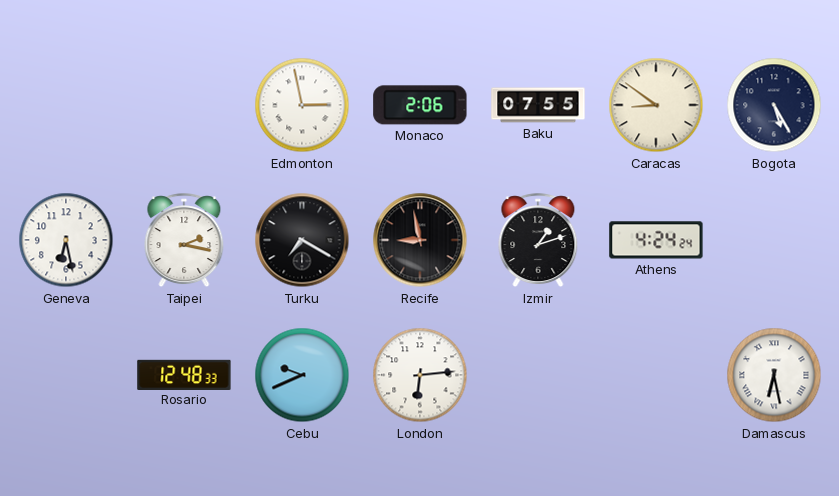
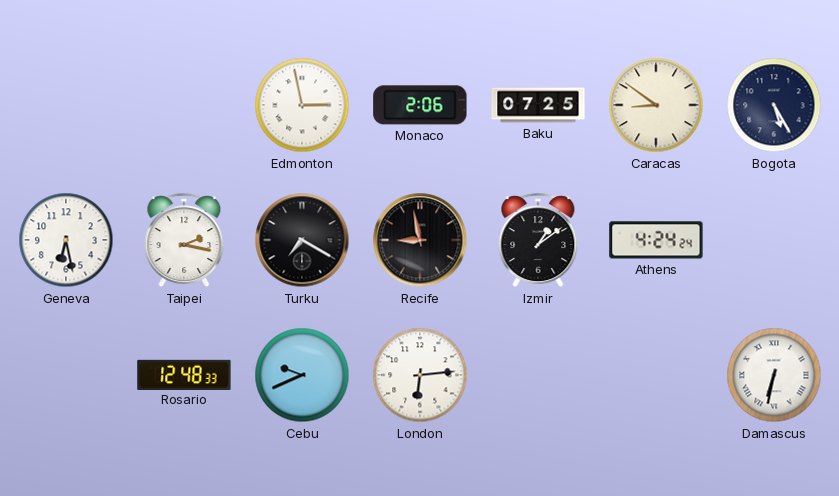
Baku: 07:55 -> 07:25
Izmir: 1:12 -> 1:09
Damascus: 6:28 -> 6:32
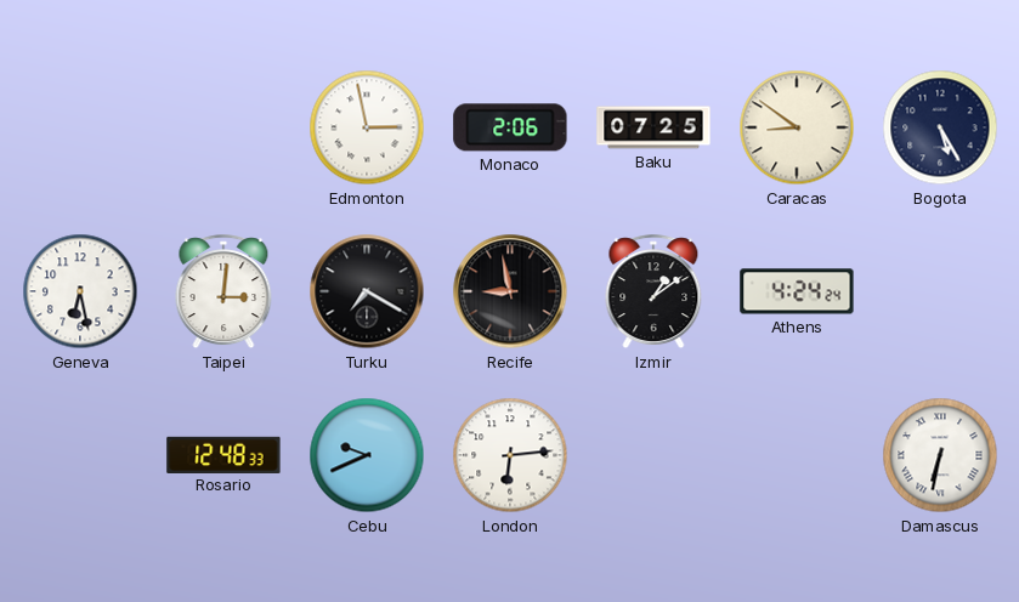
Taipei: 2:17 -> 3:01
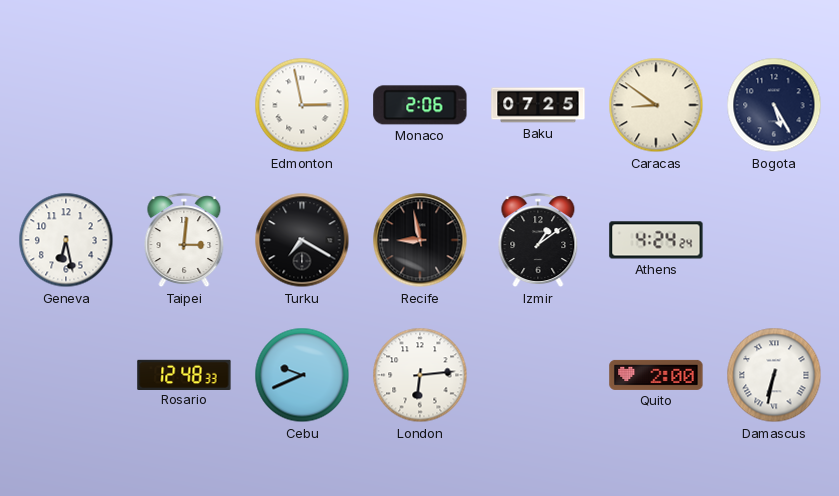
Quito: none -> 2:00
